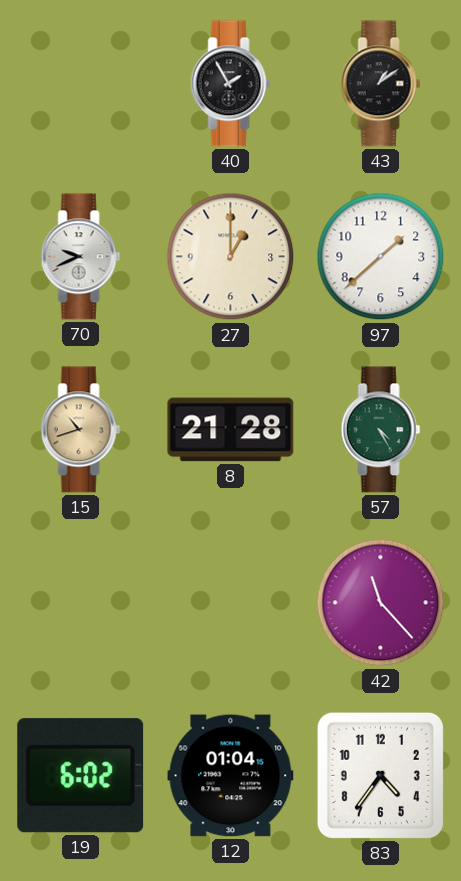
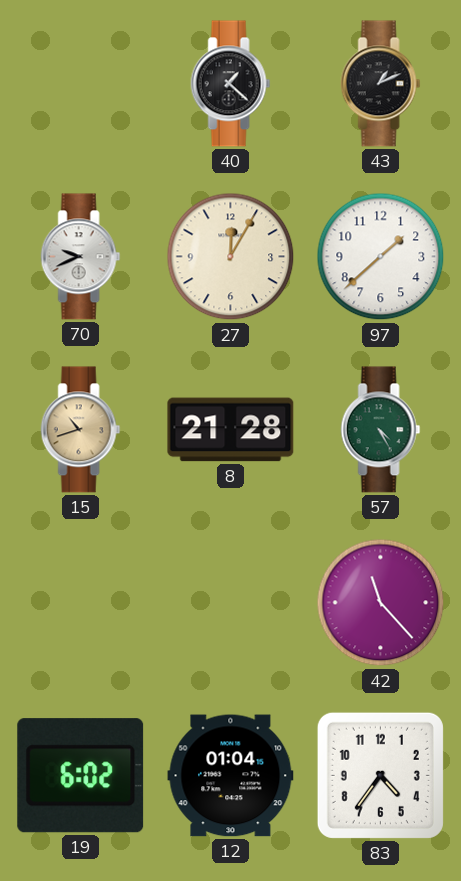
40: 1:55 -> 1:22
43: 1:09 -> 1:11
27: 1:00 -> 12:05
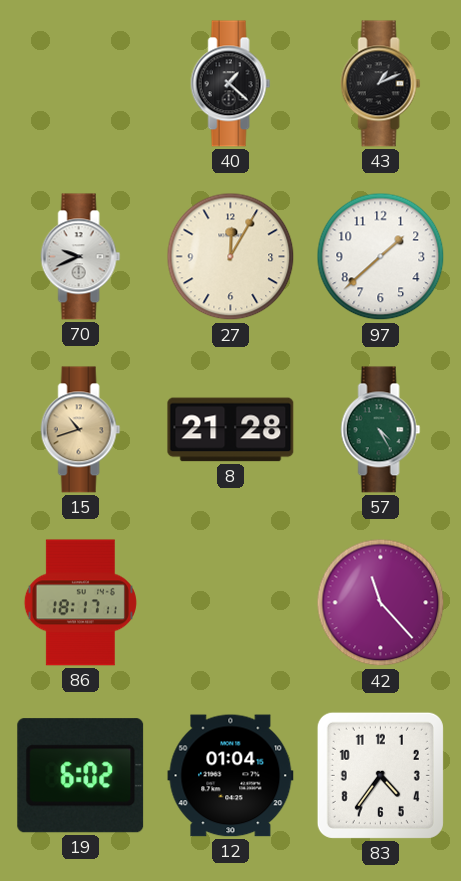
86: none -> 18:17
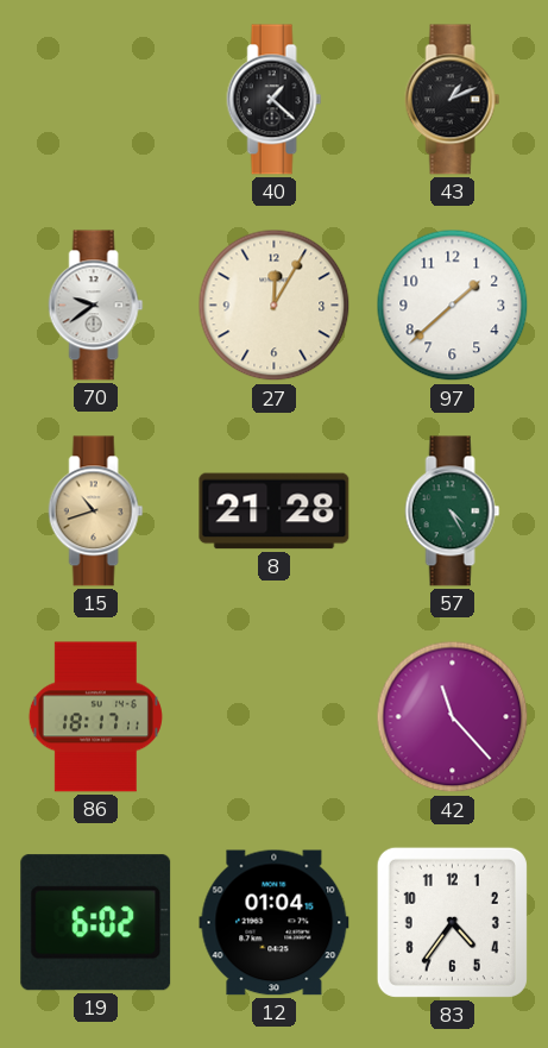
70: 9:41 -> 9:39
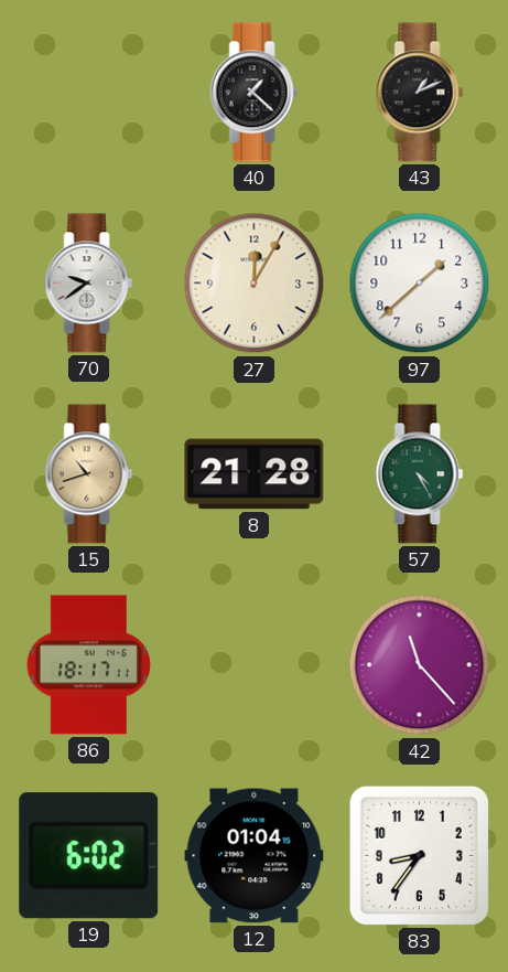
83: 4:36 -> 8:36
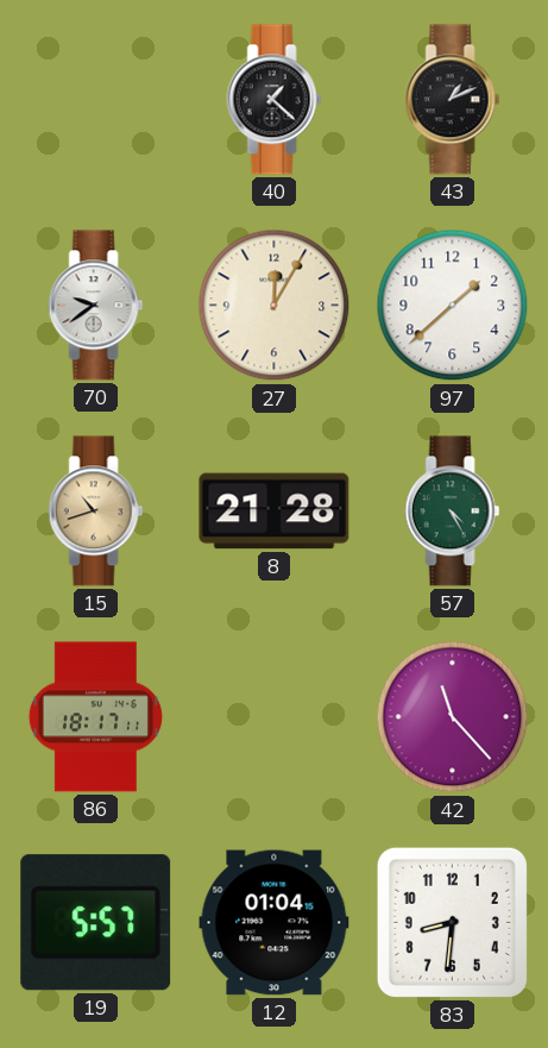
19: 6:02 -> 5:57
83: 8:36 -> 8:31
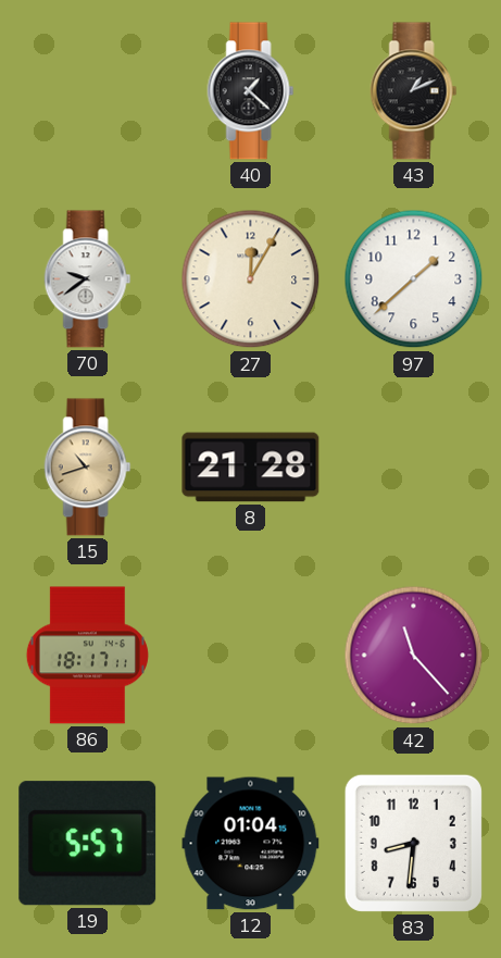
57: 4:25 -> none
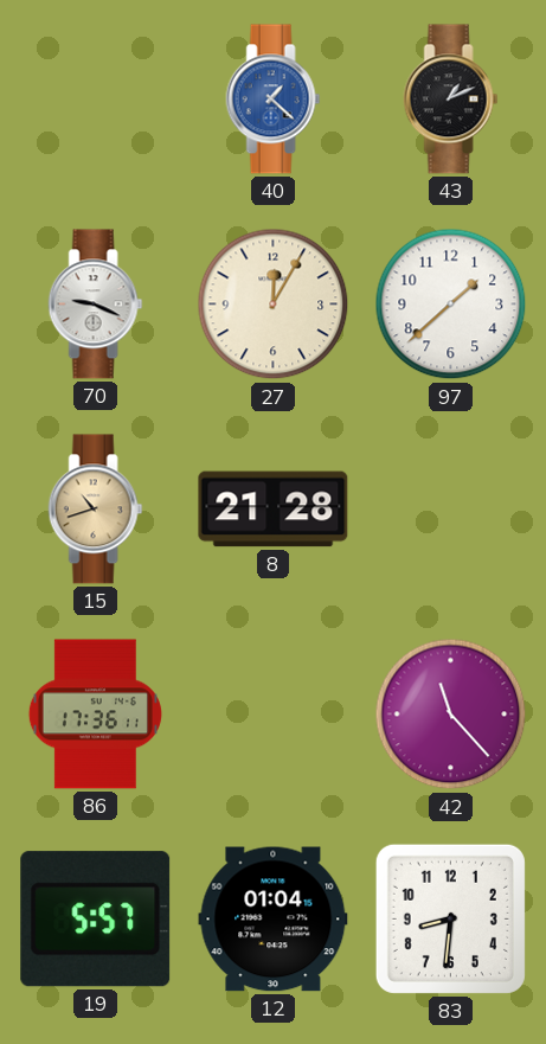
40 dial: black -> blue
70: 9:39 -> 9:19
86: 18:17 -> 17:36
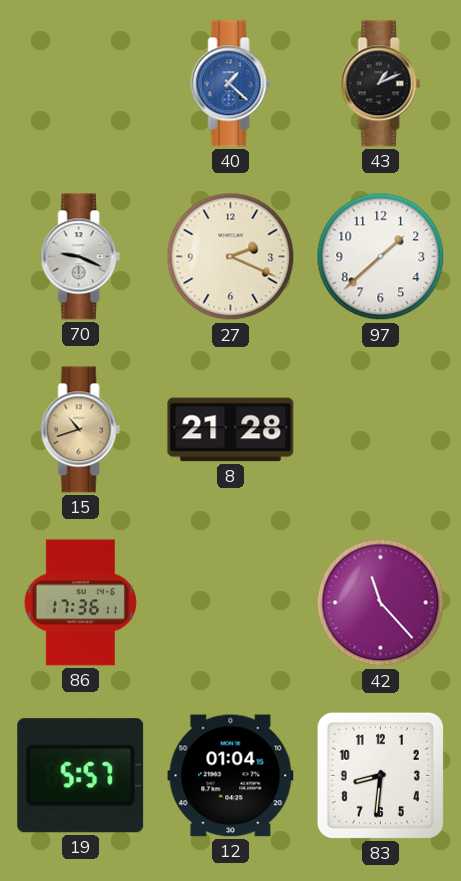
27: 12:05 -> 2:19
